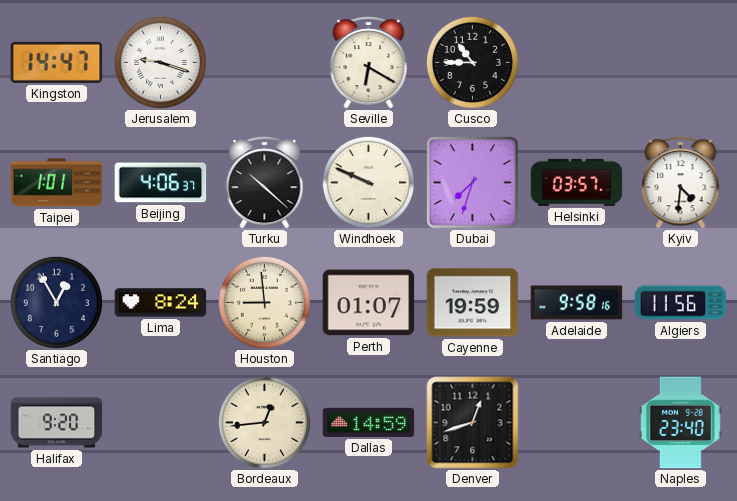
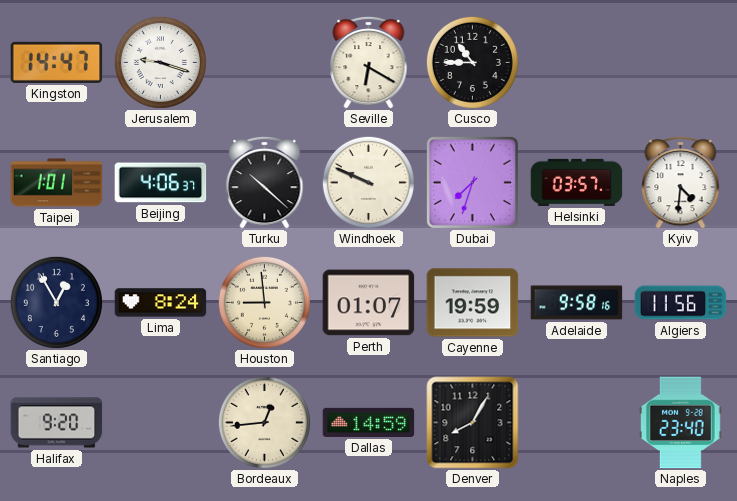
Denver: 12:42 -> 8:05
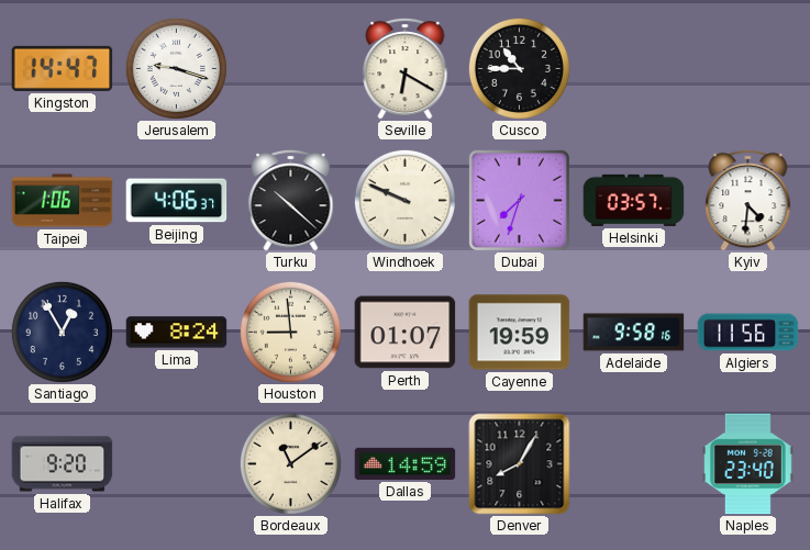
Taipei: 1:01 -> 1:06
Bordeaux: 12:44 -> 11:09
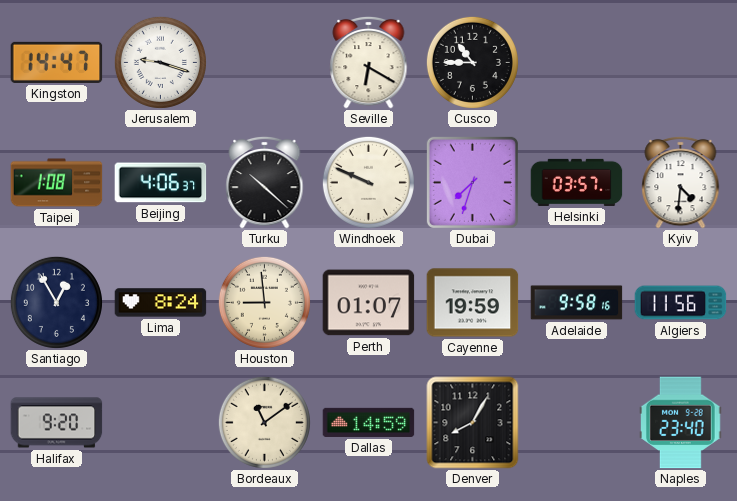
Taipei: 1:06 -> 1:08
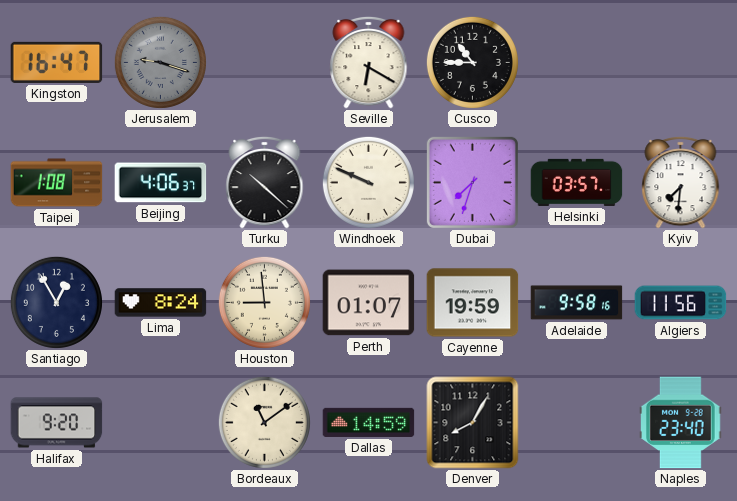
Kingston: 14:47 -> 16:47
Jerusalem dial: white -> grey
Kyiv: 4:31 -> 7:31
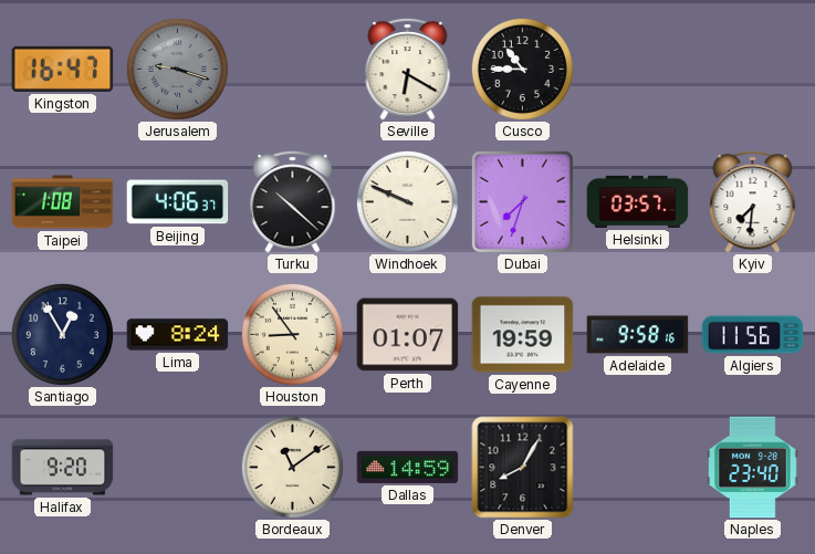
Houston: 8:59 -> 8:54
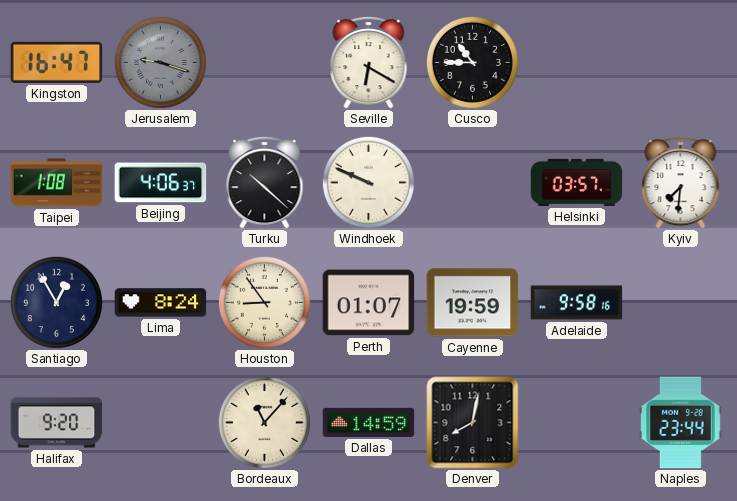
Dubai: 7:33 -> none
Algiers: 11:56 -> none
Bordeaux: 11:09 -> 11:07
Denver: 8:05 -> 8:02
Naples: 23:40 -> 23:44
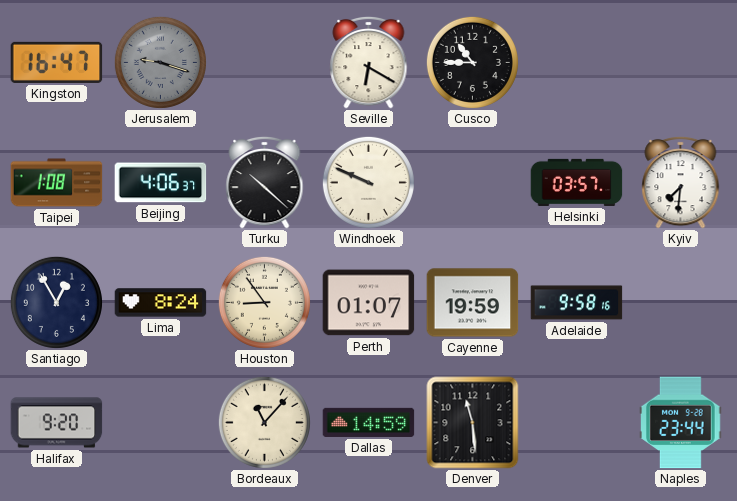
Denver: 8:02 -> 11:29
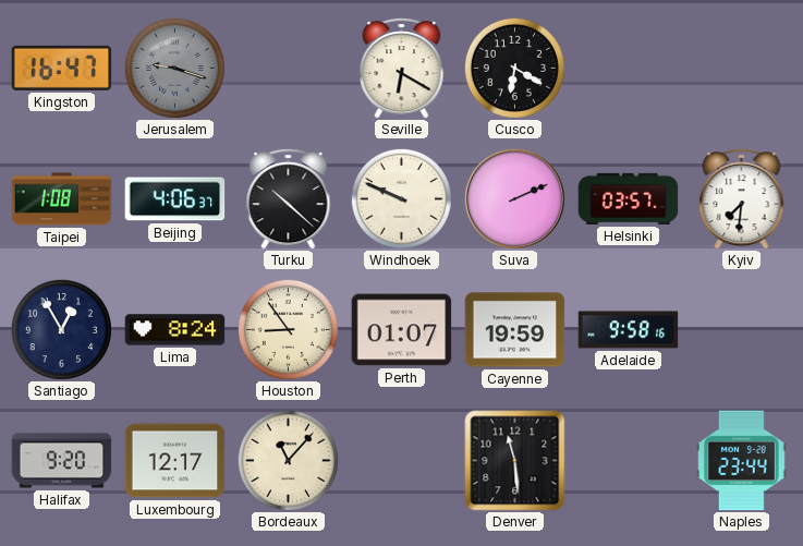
Cusco: 10:45 -> 6:20
Suva: none -> 2:11
Luxembourg: none -> 12:17
Dallas: 14:59 -> none
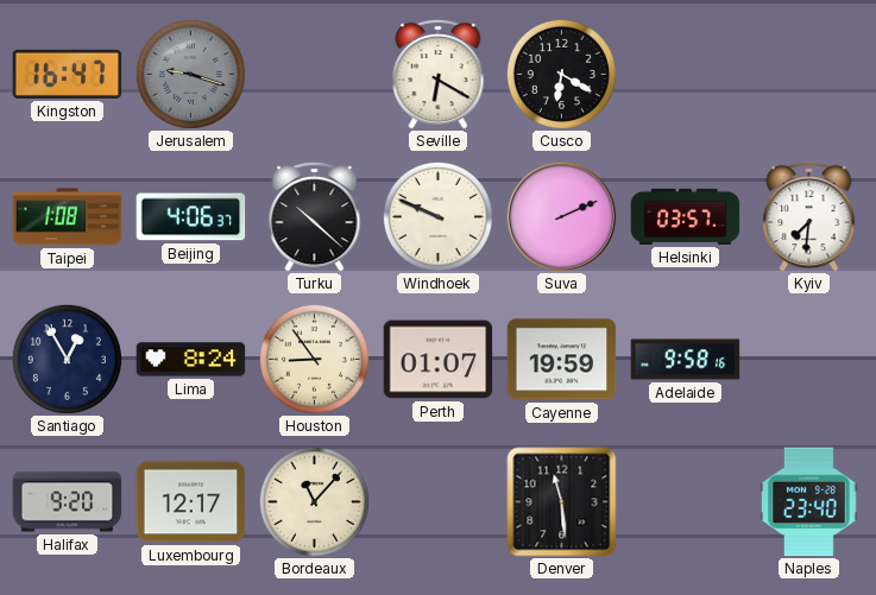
Naples: 23:44 -> 23:40
